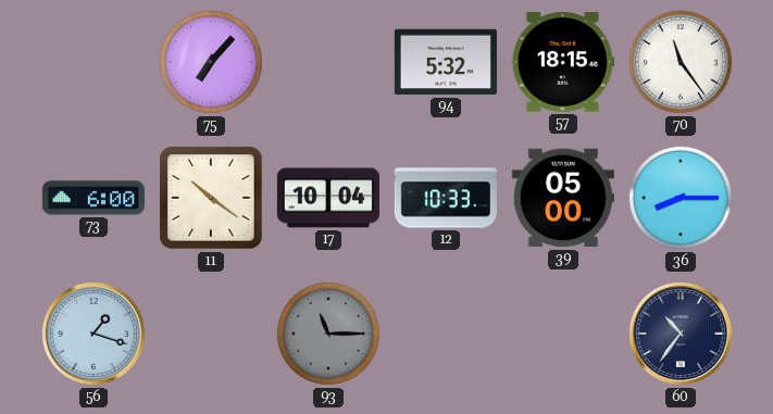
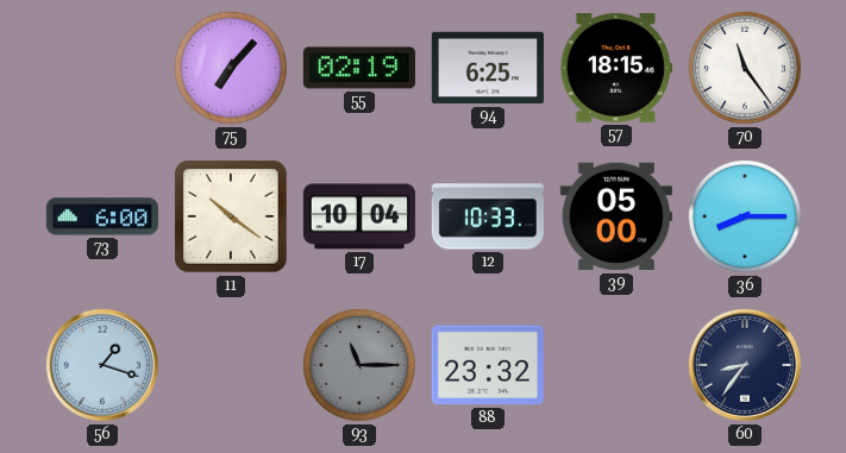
55: none -> 02:19
94: 5:32 -> 6:25
88: none -> 23:32
60: 10:36 -> 8:36
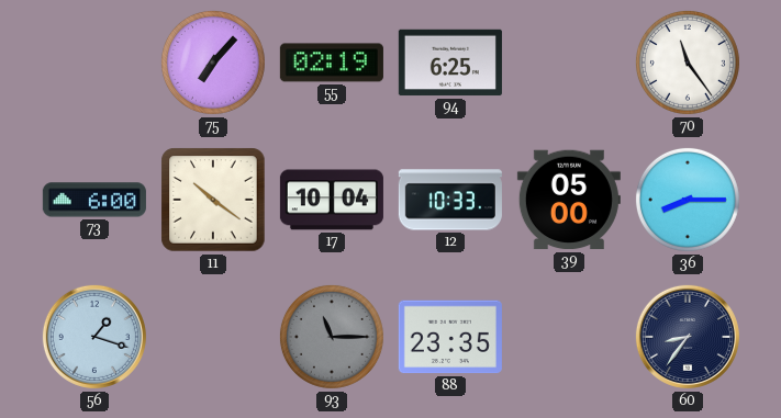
57: 18:15 -> none
88: 23:32 -> 23:35
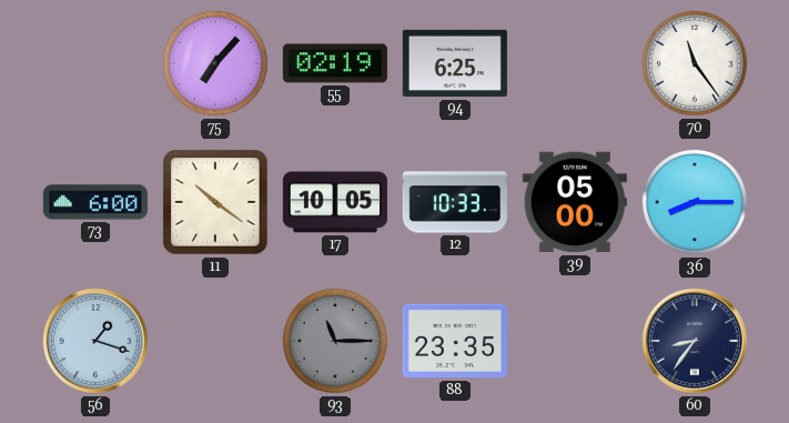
17: 10:04 -> 10:05
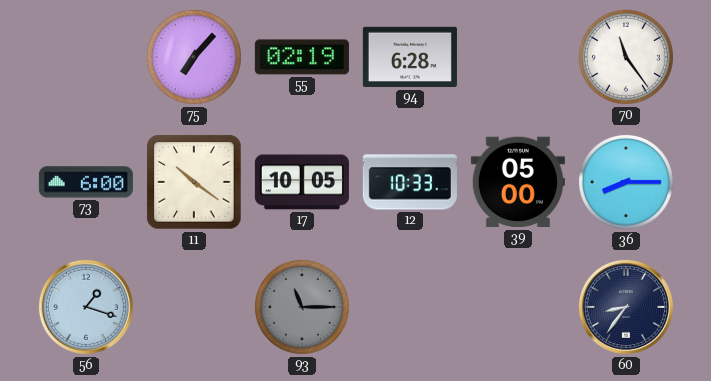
94: 6:25 -> 6:28
88: 23:35 -> none
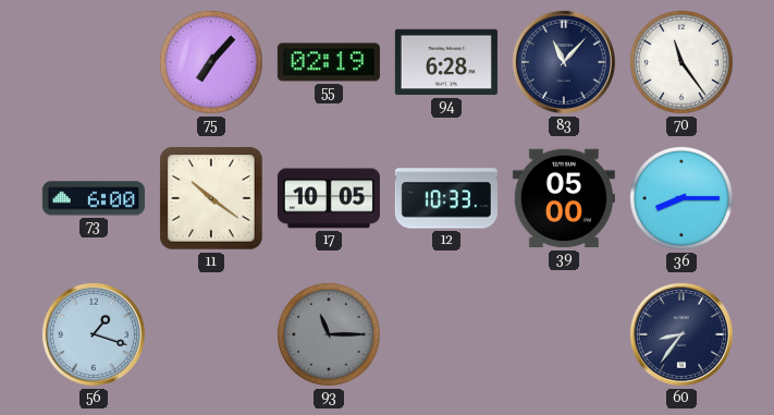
83: none -> 11:07
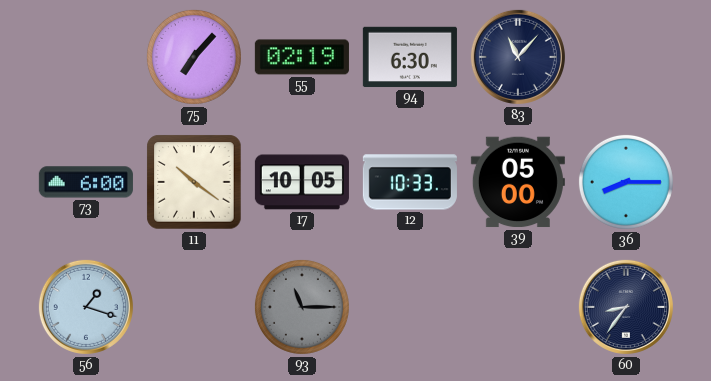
94: 6:28 -> 6:30
70: 11:24 -> none
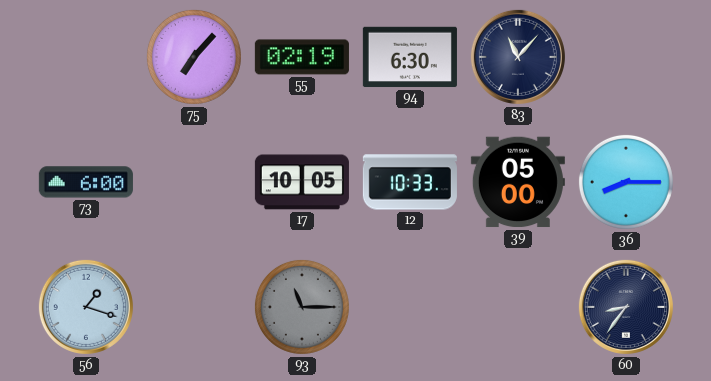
11: 10:21 -> none
